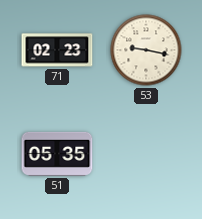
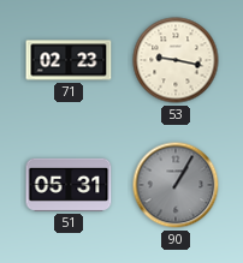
51: 05:35 -> 05:31
90: none -> 1:05
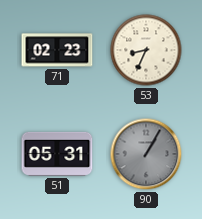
53: 9:17 -> 8:34
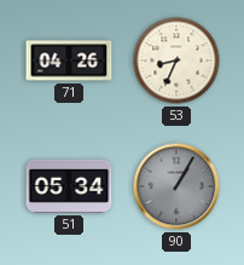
71: 02:23 -> 04:26
51: 05:31 -> 05:34
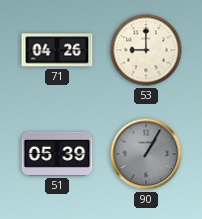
53: 8:34 -> 9:00
51: 05:34 -> 05:39
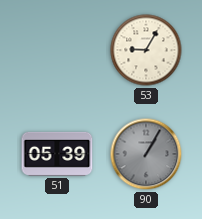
71: 04:26 -> none
53: 9:00 -> 9:05
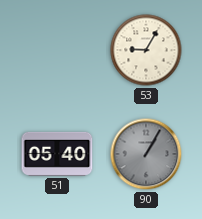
51: 05:39 -> 05:40
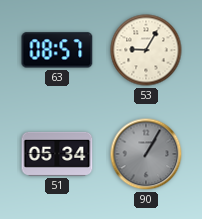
63: none -> 08:57
51: 05:40 -> 05:34
